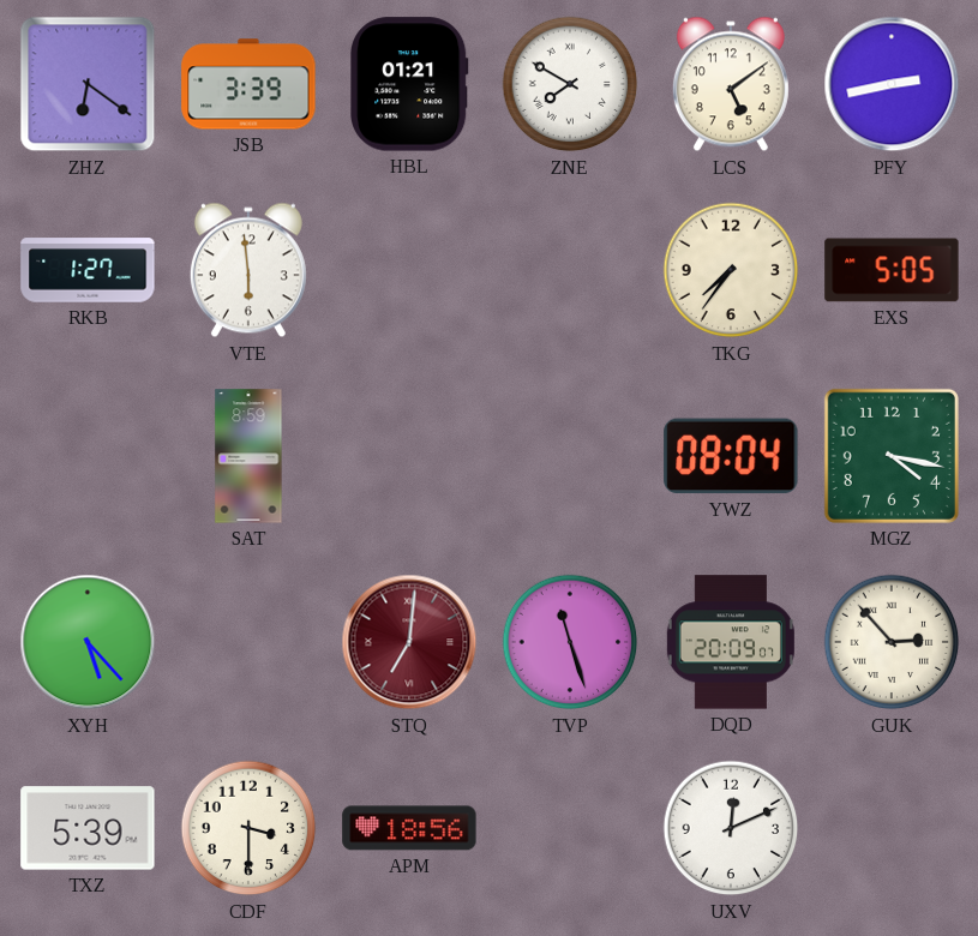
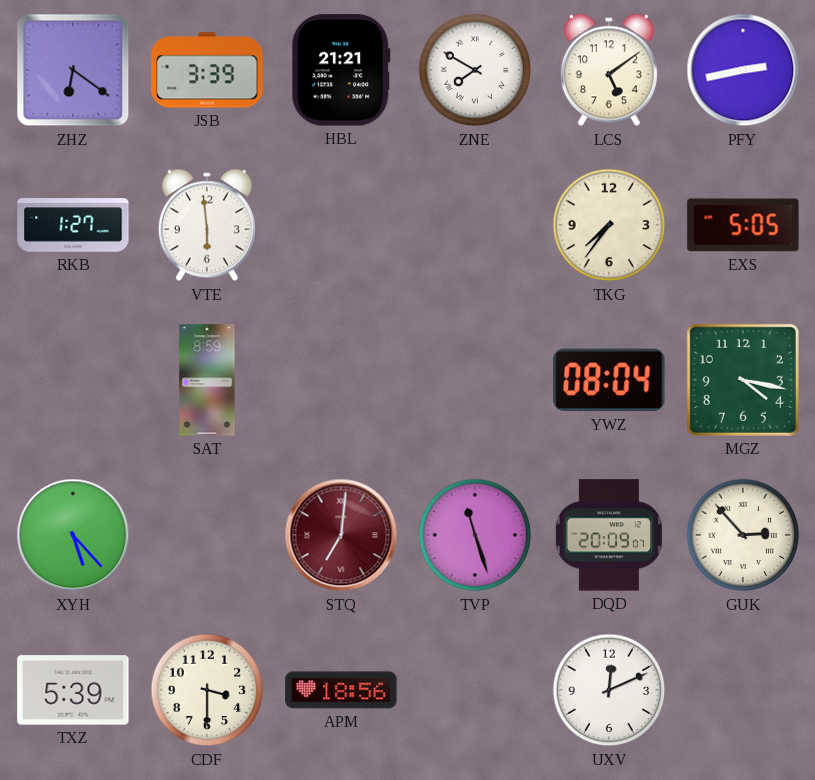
HBL: 01:21 -> 21:21
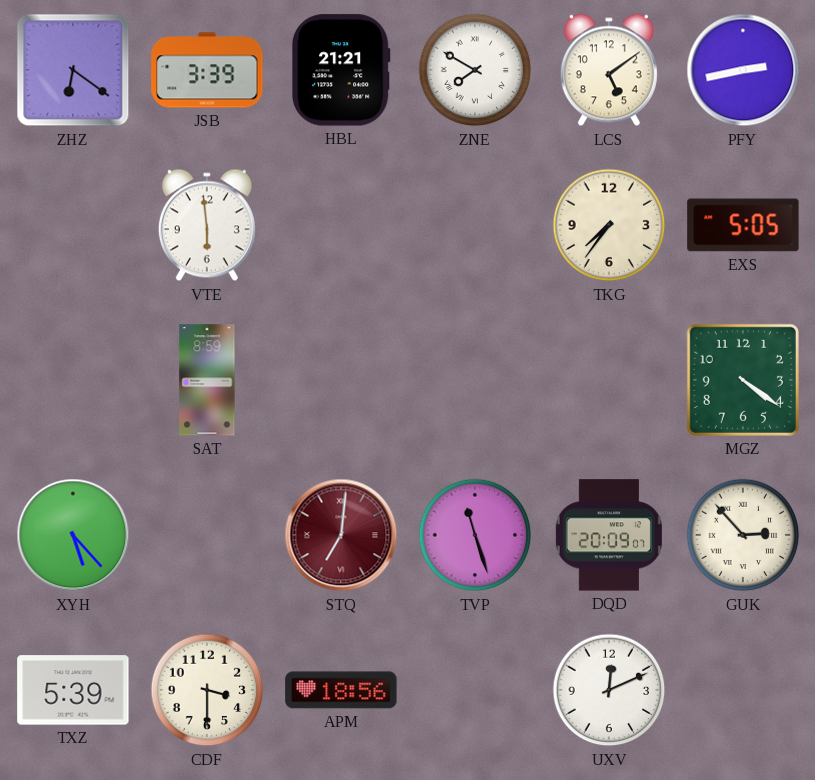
RKB: 1:27 -> none
YWZ: 08:04 -> none
MGZ: 4:17 -> 4:21
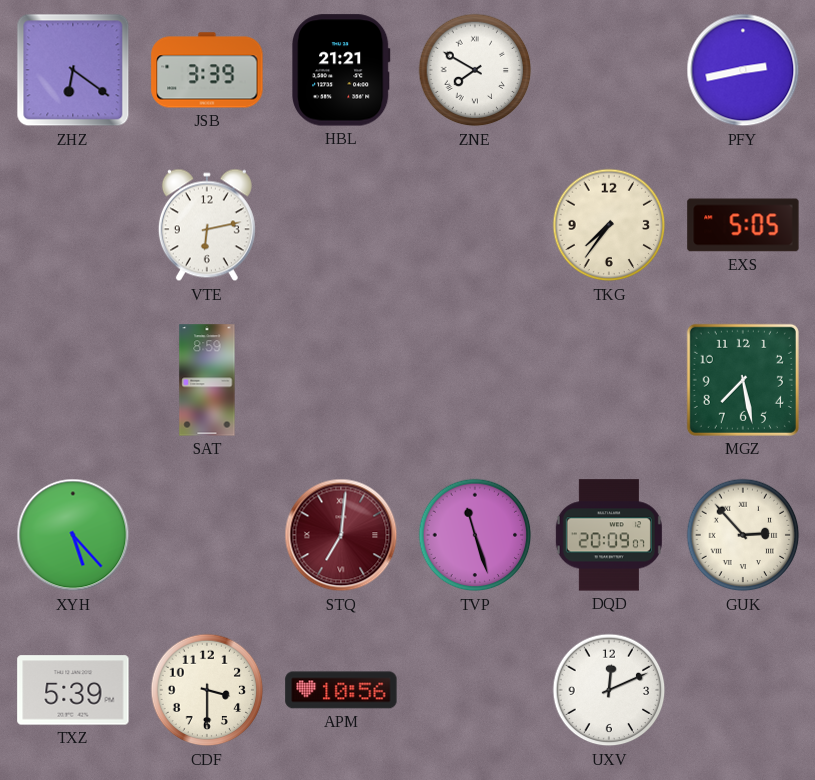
LCS: 5:09 -> none
VTE: 5:59 -> 6:13
MGZ: 4:21 -> 7:28
APM: 18:56 -> 10:56
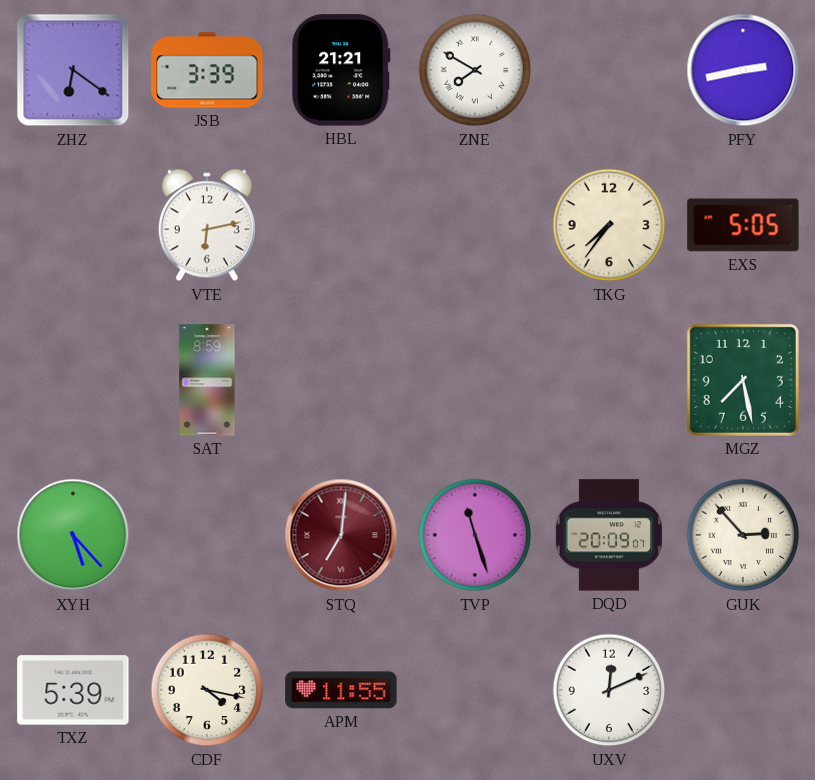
CDF: 3:30 -> 4:17
APM: 10:56 -> 11:55
